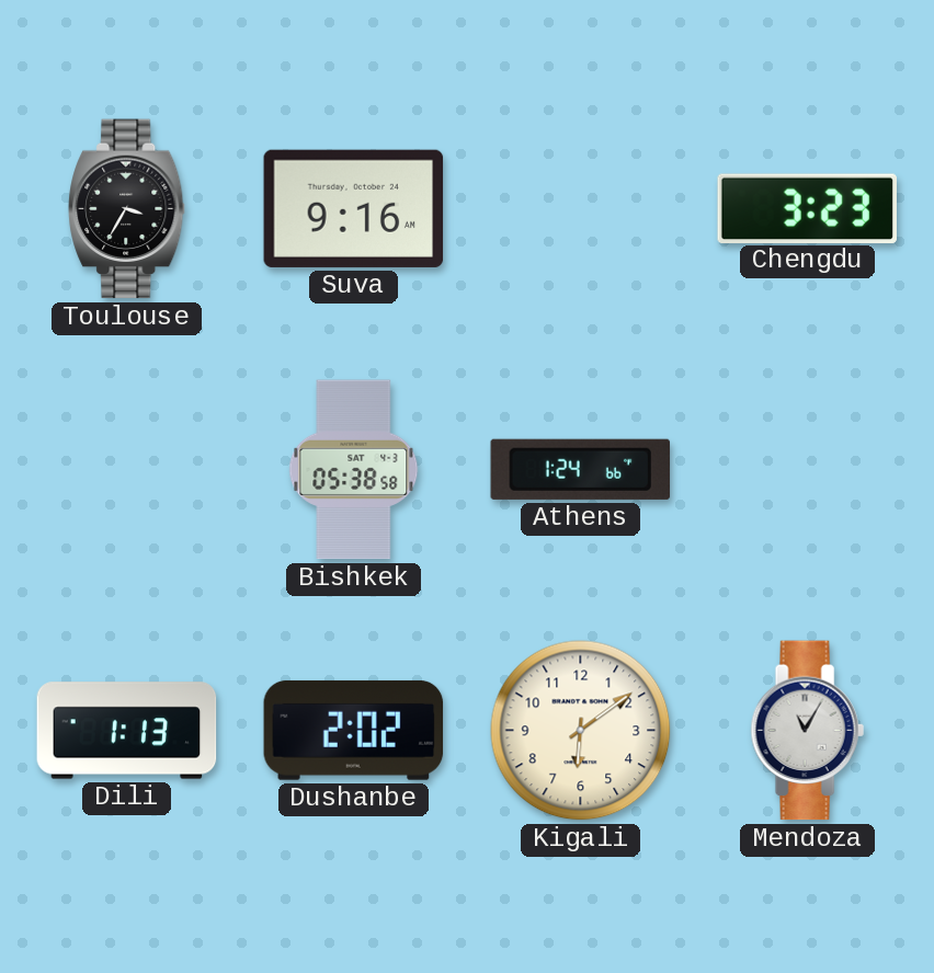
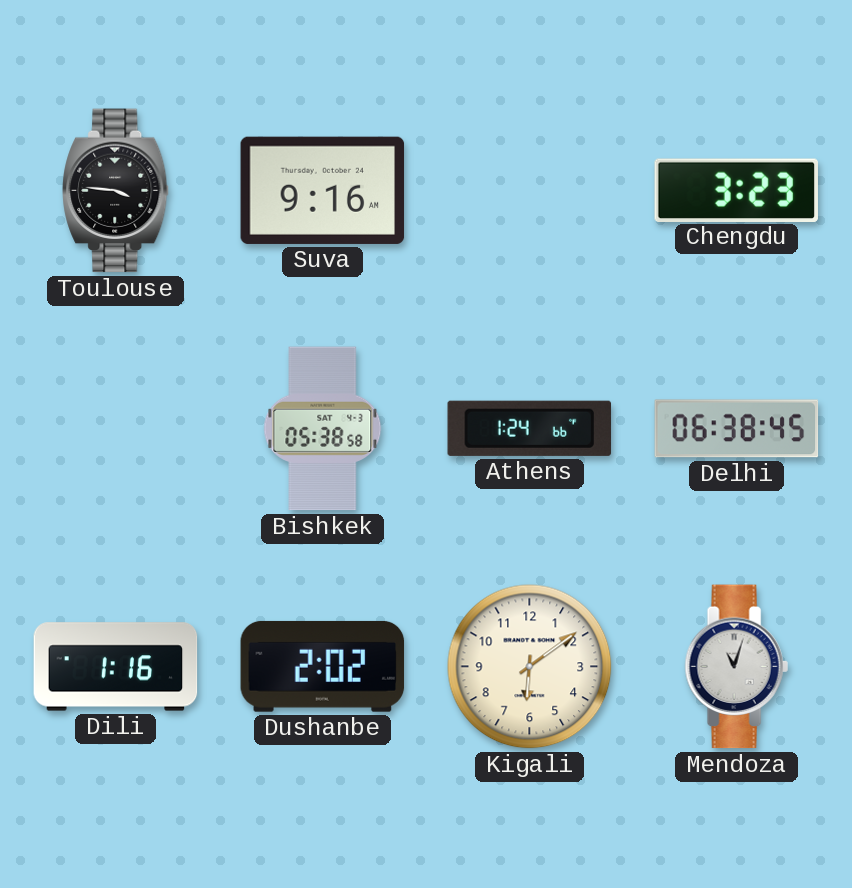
Toulouse: 3:35 -> 3:46
Delhi: none -> 06:38
Dili: 1:13 -> 1:16
Mendoza: 11:05 -> 11:03
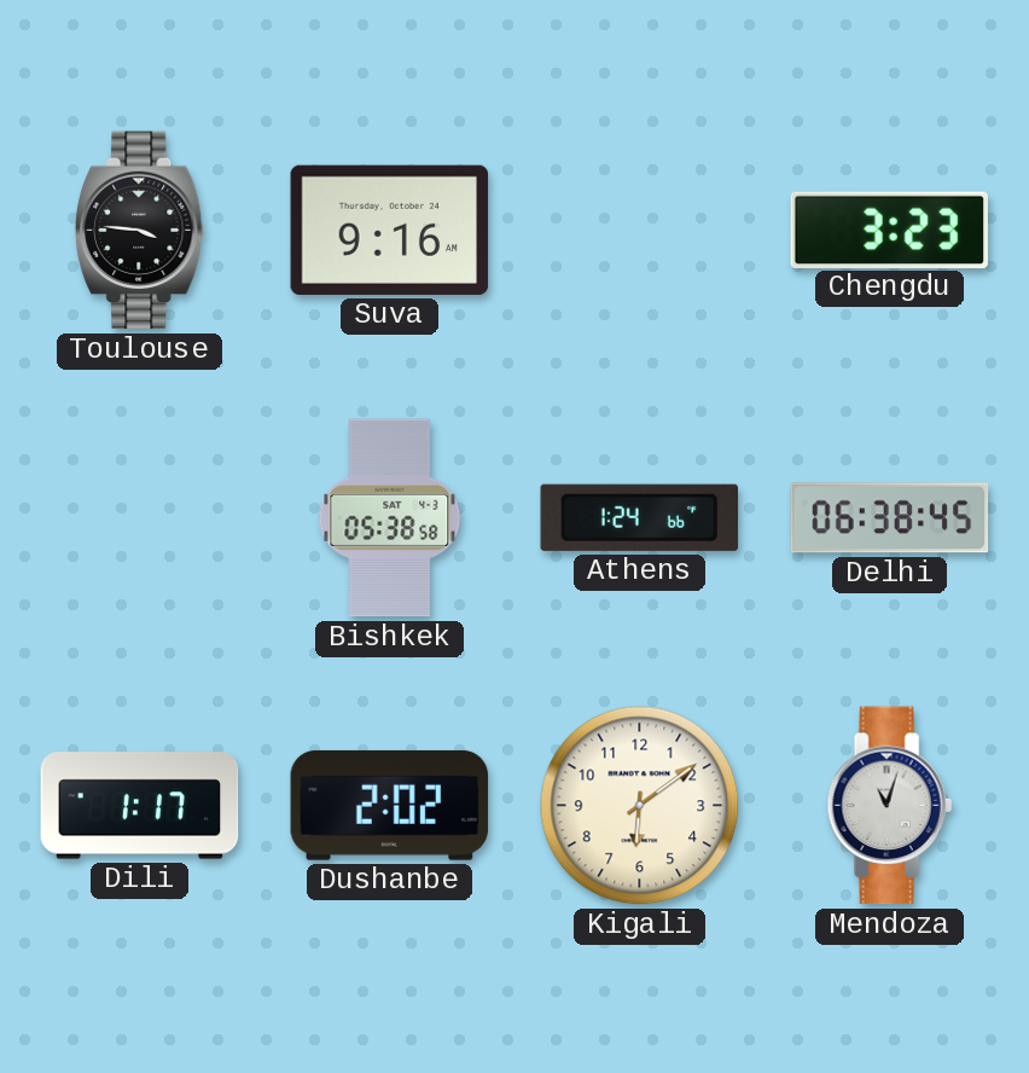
Dili: 1:16 -> 1:17
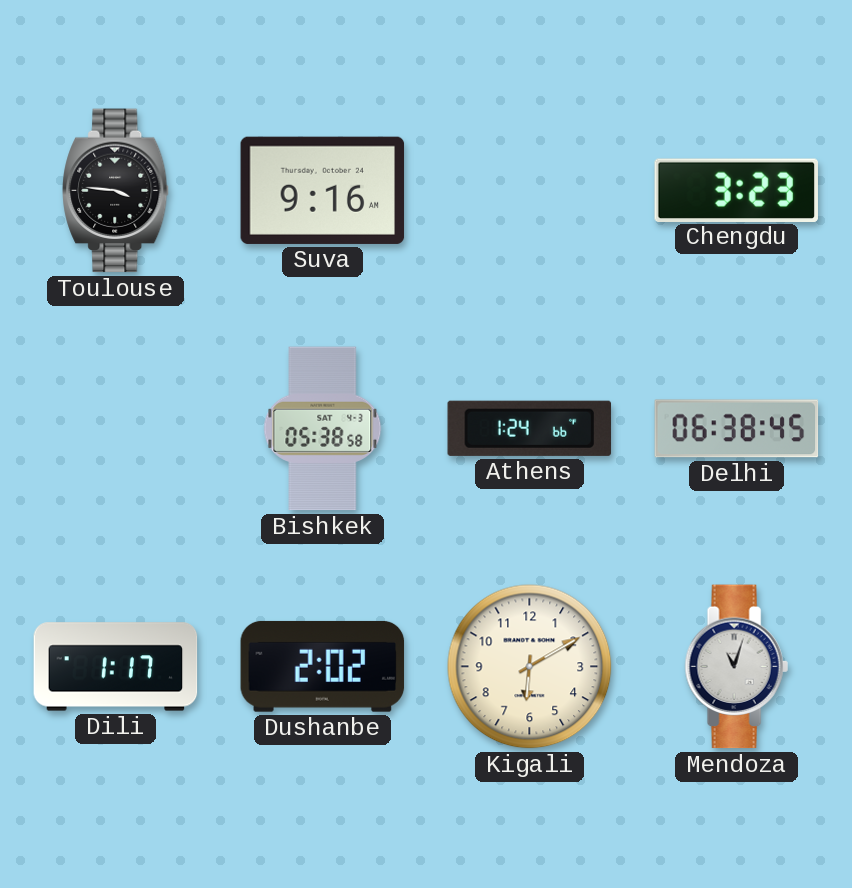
Kigali: 6:09 -> 6:10
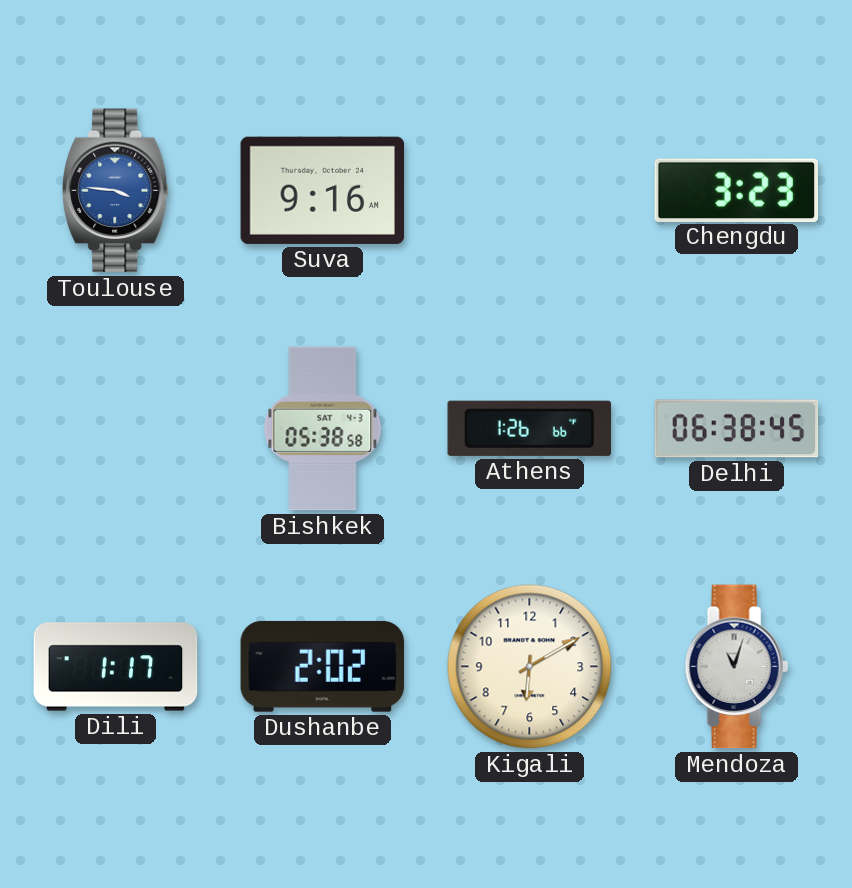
Toulouse dial: black -> blue
Athens: 1:24 -> 1:26
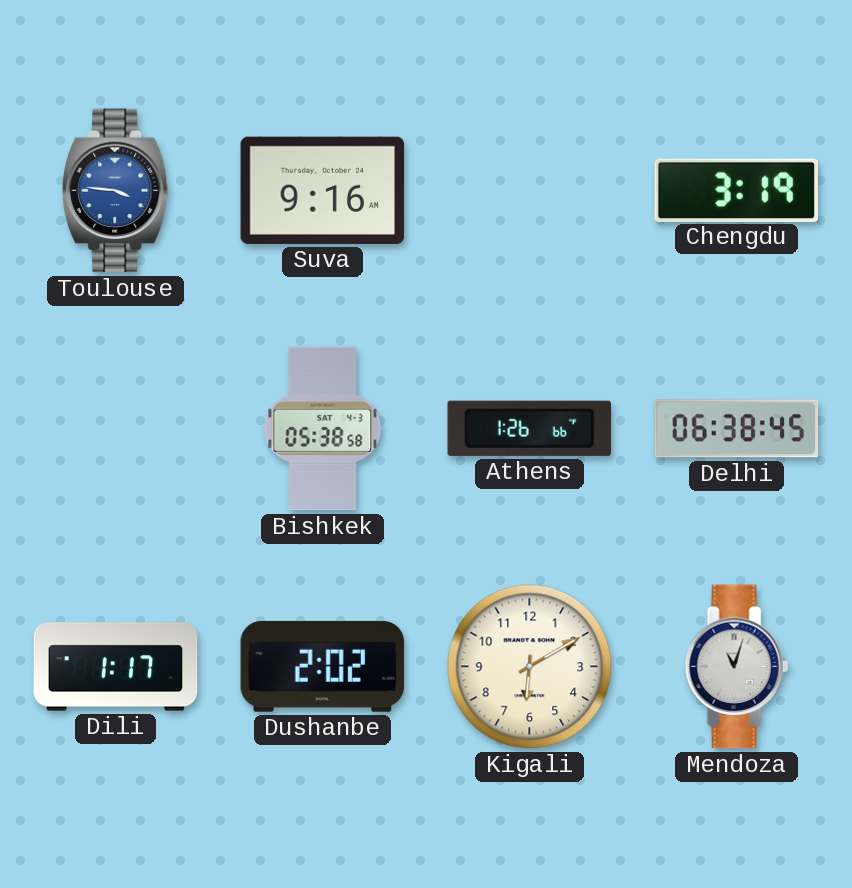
Chengdu: 3:23 -> 3:19
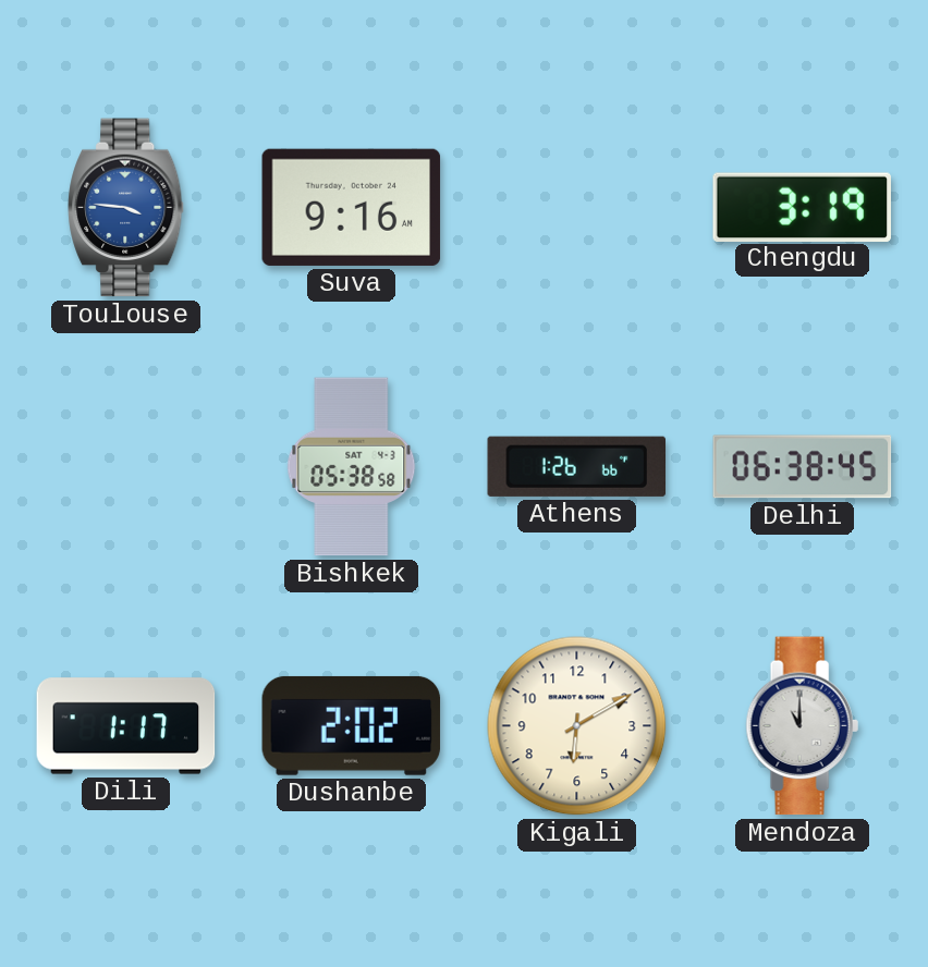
Mendoza: 11:03 -> 11:00
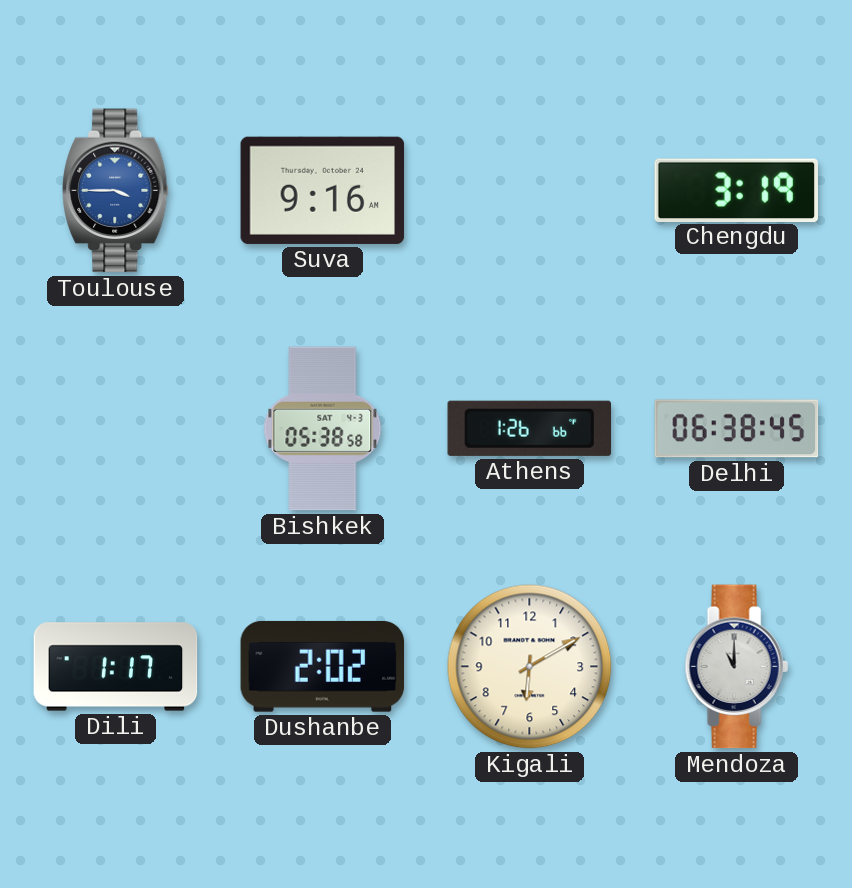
Toulouse: 3:46 -> 3:45
